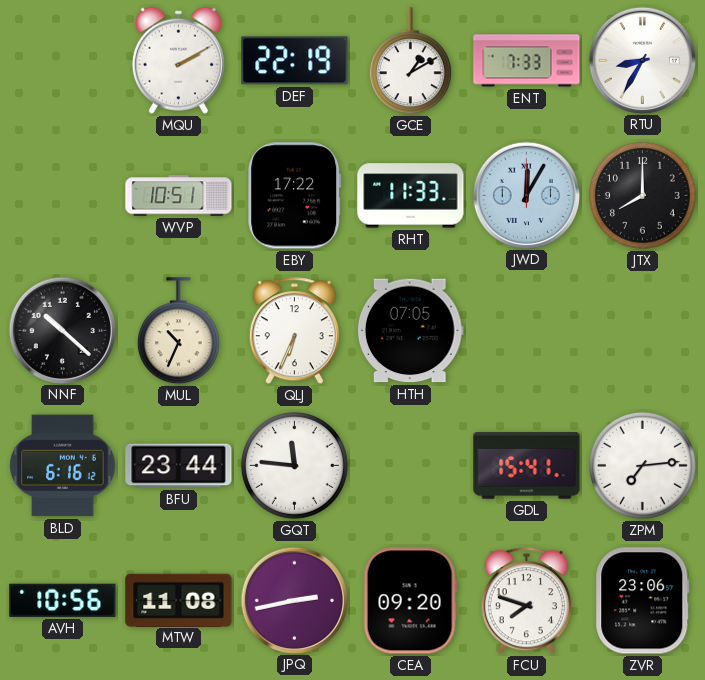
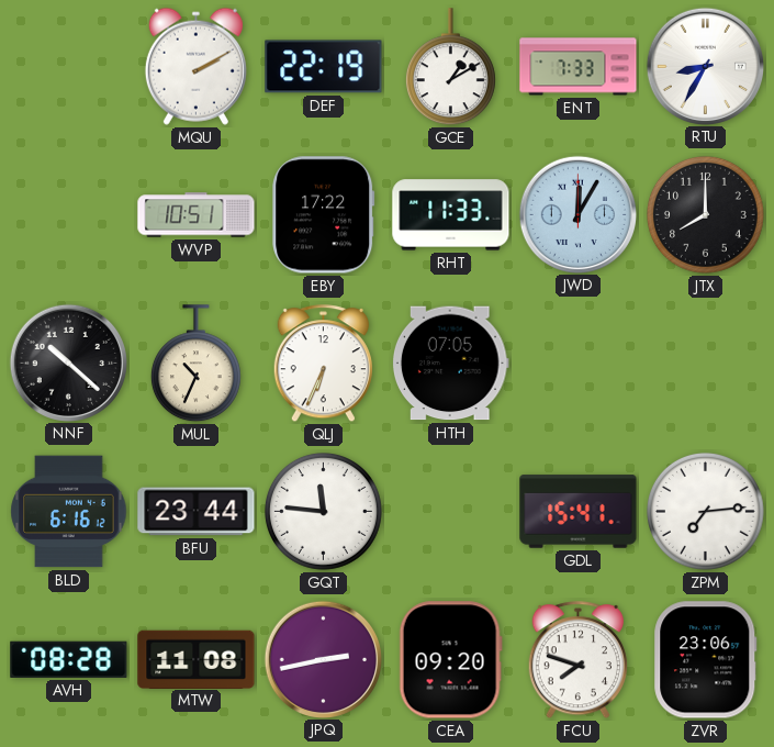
AVH: 10:56 -> 08:28
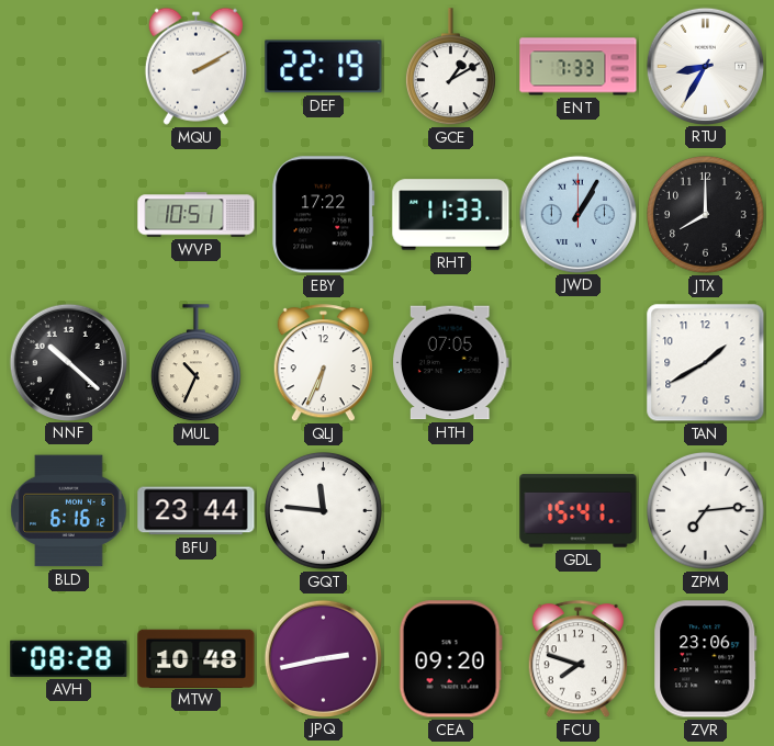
JWD: 12:05 -> 1:05
TAN: none -> 1:40
MTW: 11:08 -> 10:48
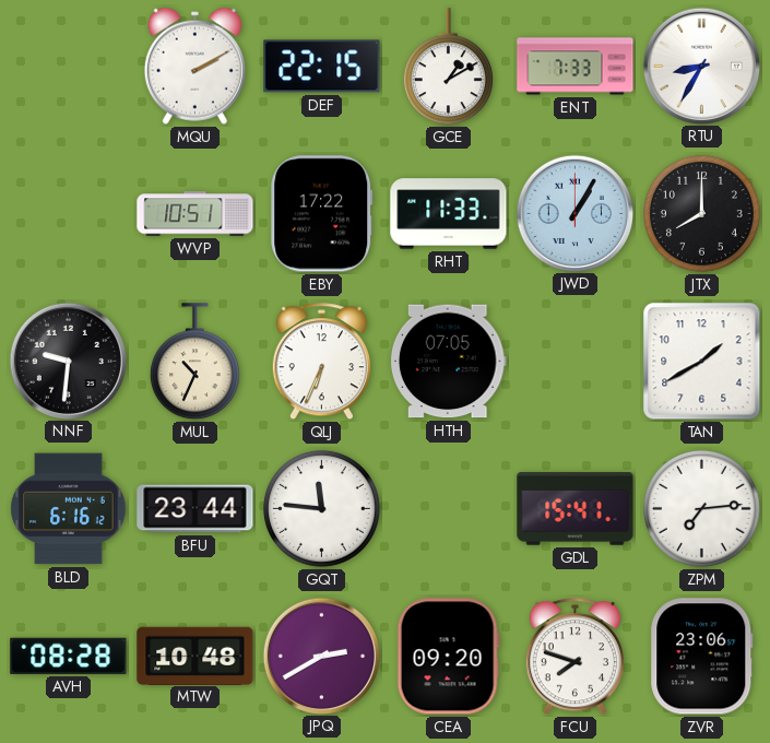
DEF: 22:19 -> 22:15
NNF: 10:22 -> 9:31
JPQ: 2:43 -> 2:40
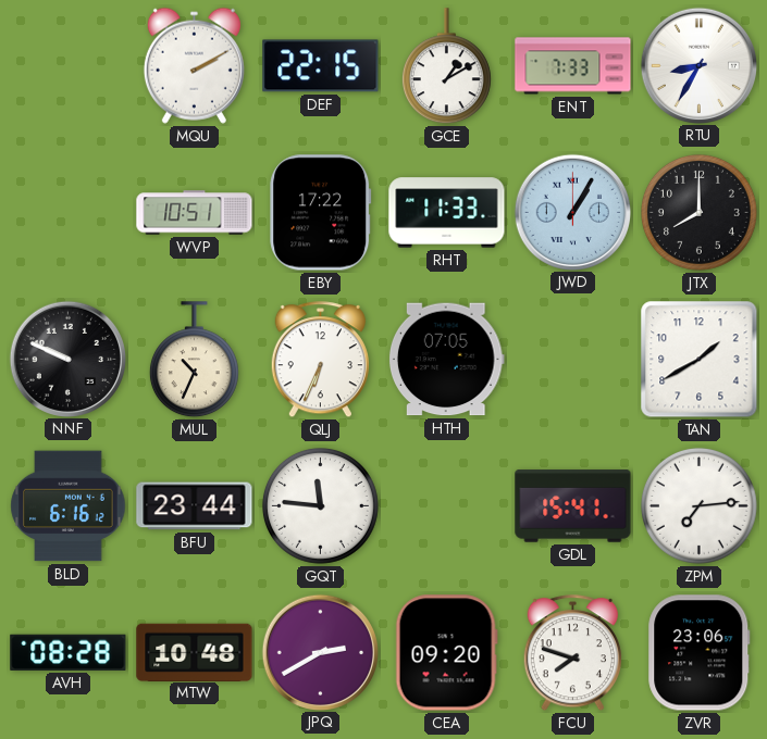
NNF: 9:31 -> 9:49
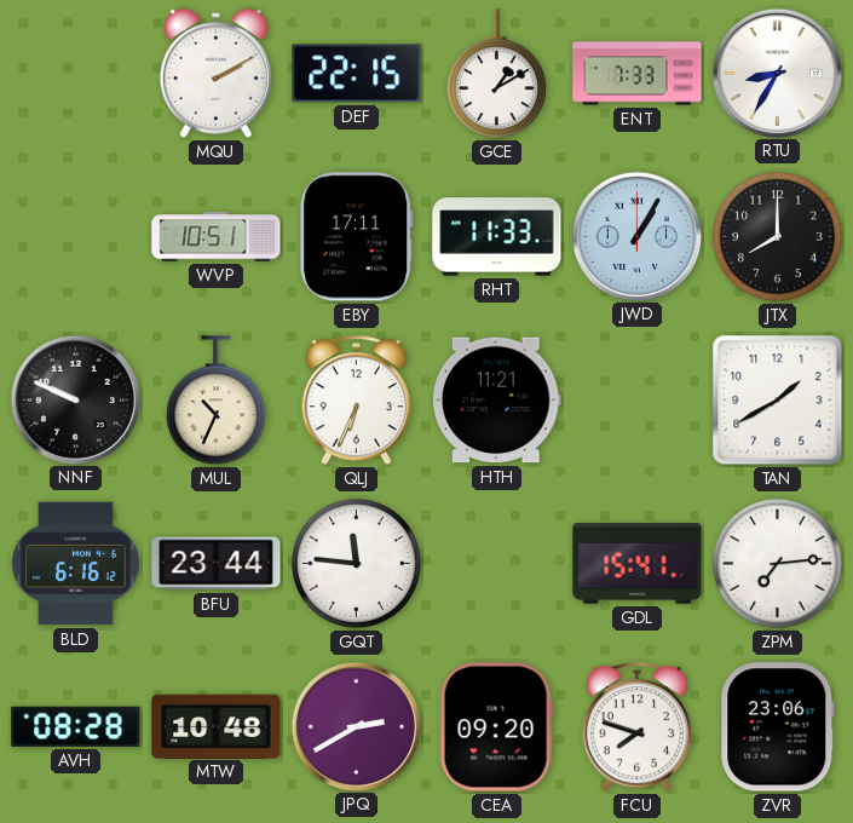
EBY: 17:22 -> 17:11
HTH: 07:05 -> 11:21
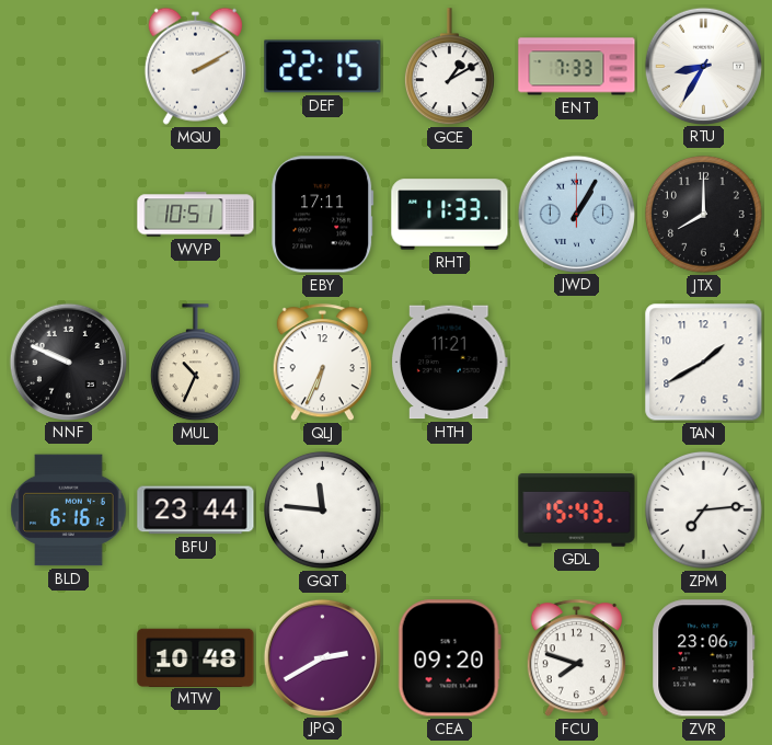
GDL: 15:41 -> 15:43
AVH: 08:28 -> none
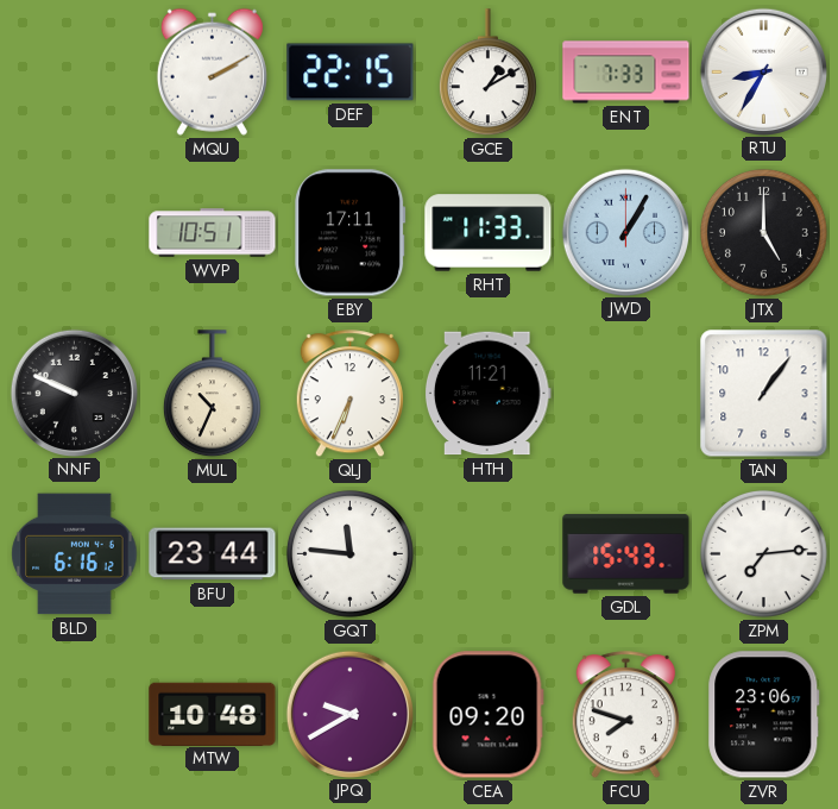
JTX: 8:00 -> 5:00
TAN: 1:40 -> 1:06
JPQ: 2:40 -> 9:40
